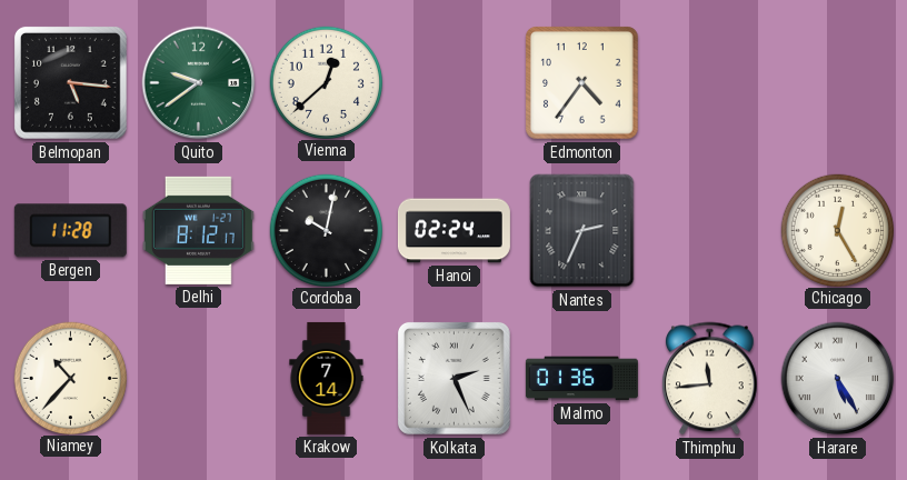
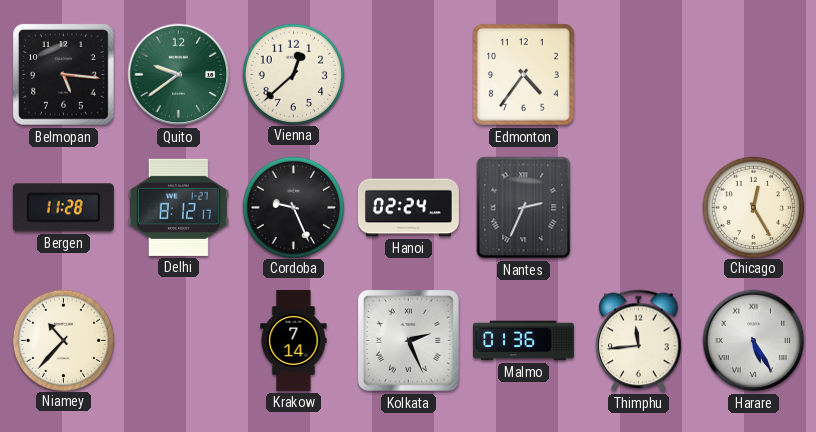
Cordoba: 10:02 -> 9:26
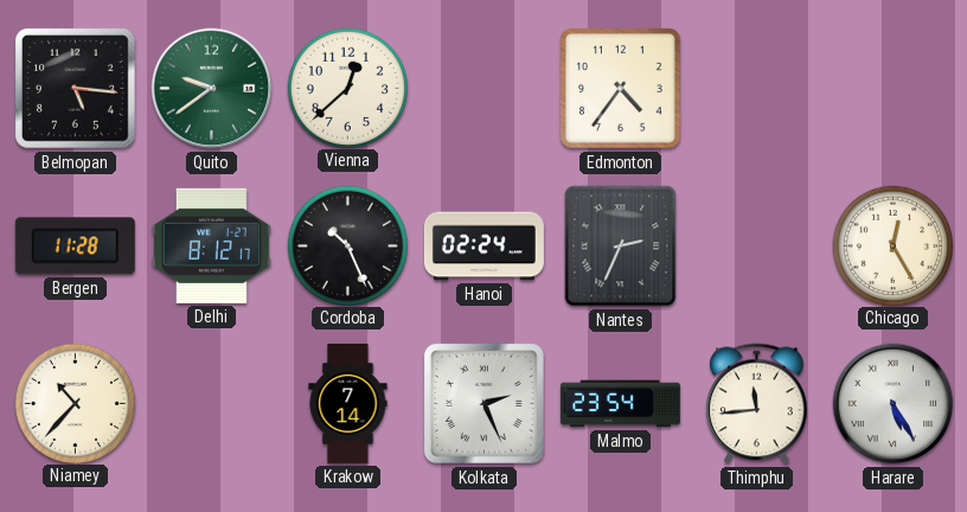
Cordoba: 9:26 -> 10:26
Malmo: 01:36 -> 23:54
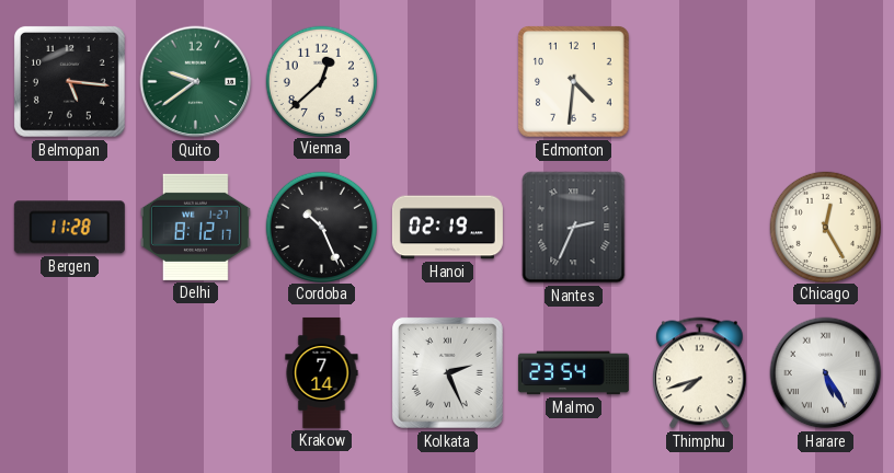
Edmonton: 4:36 -> 4:31
Hanoi: 02:24 -> 02:19
Niamey: 10:37 -> none
Thimphu: 11:44 -> 7:42
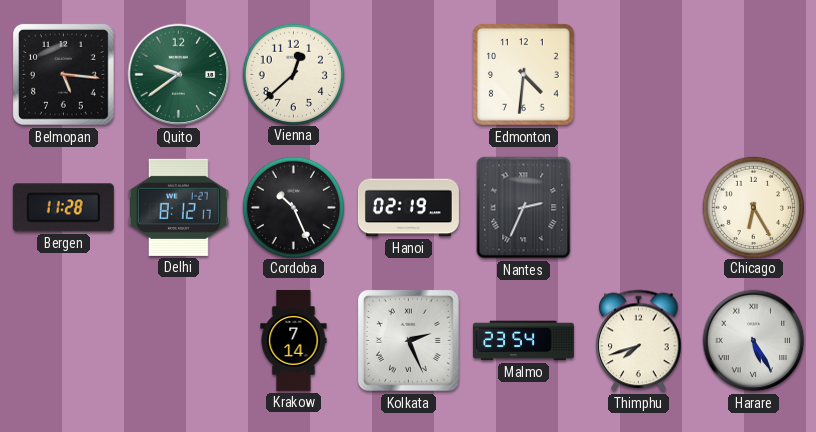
Chicago: 12:25 -> 6:25
